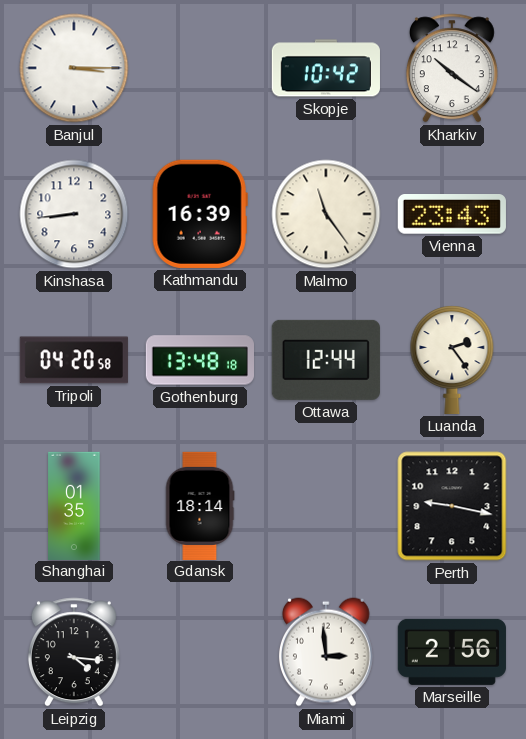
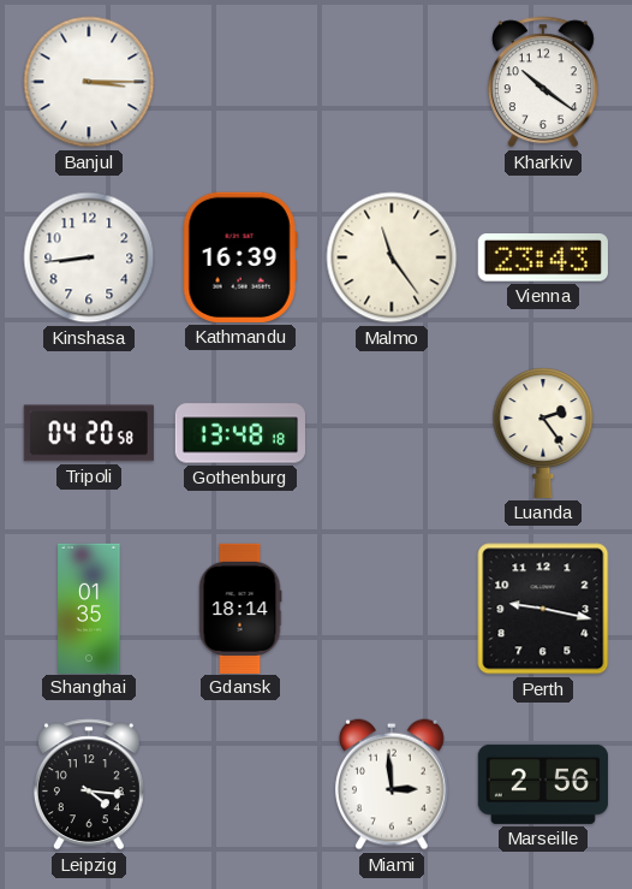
Skopje: 10:42 -> none
Ottawa: 12:44 -> none
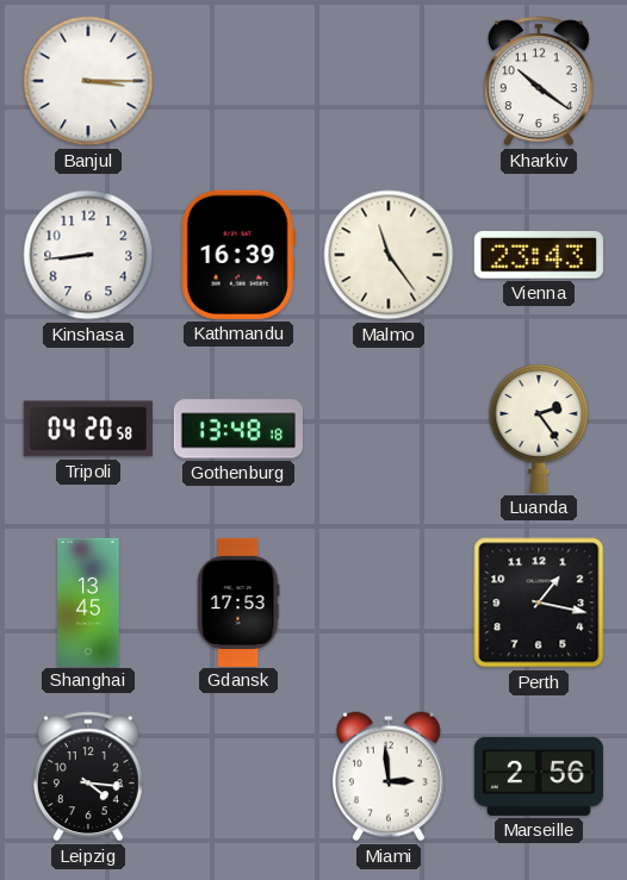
Shanghai: 01:35 -> 13:45
Gdansk: 18:14 -> 17:53
Perth: 9:17 -> 1:17
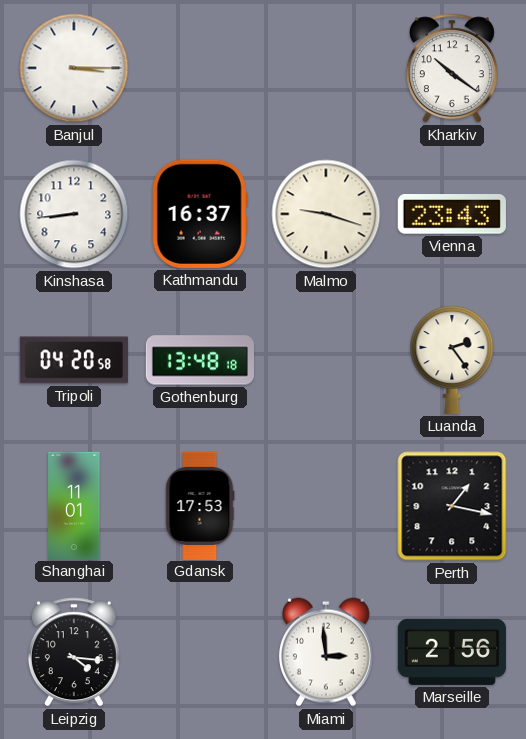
Kathmandu: 16:39 -> 16:37
Malmo: 11:24 -> 9:18
Shanghai: 13:45 -> 11:01
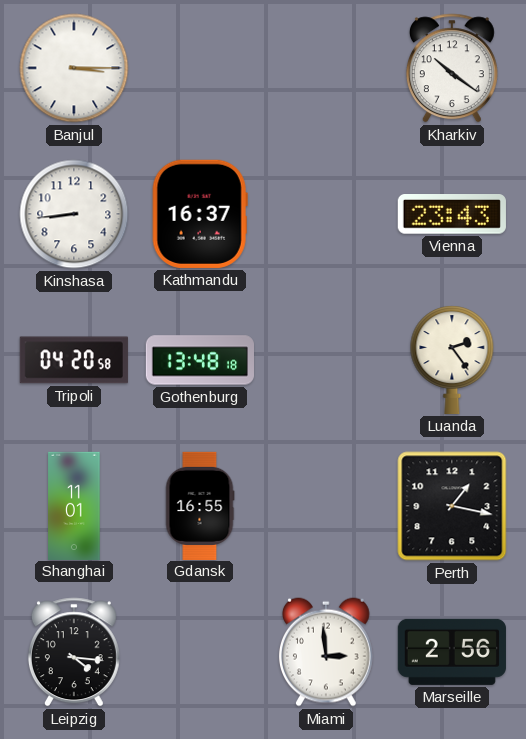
Malmo: 9:18 -> none
Gdansk: 17:53 -> 16:55
